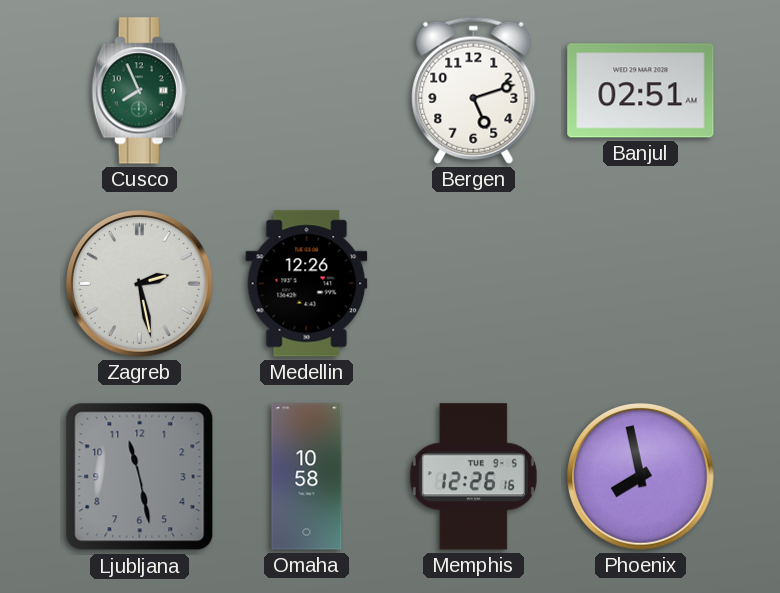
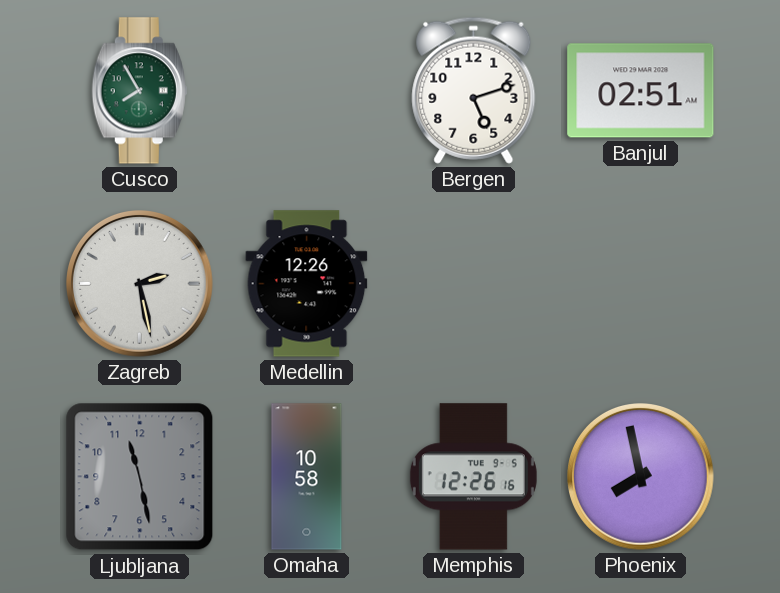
Cusco: 7:56 -> 7:55
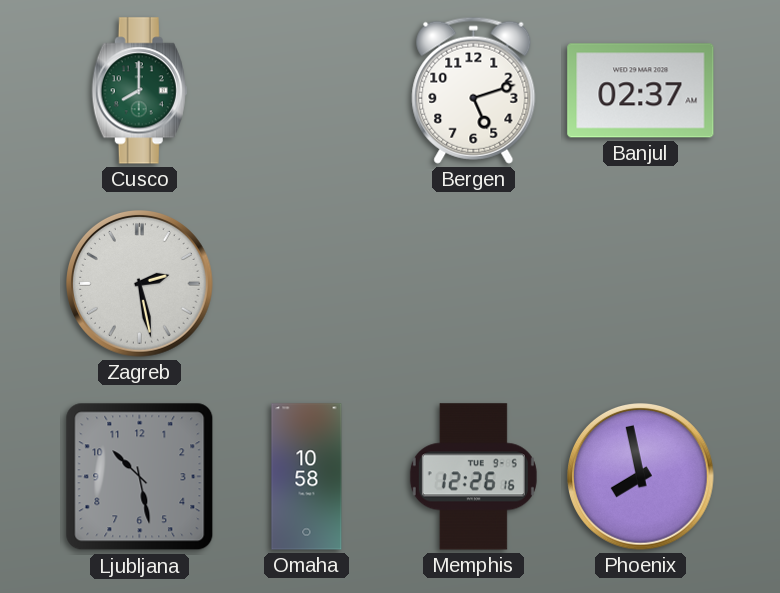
Cusco: 7:55 -> 8:00
Banjul: 02:51 -> 02:37
Medellin: 12:26 -> none
Ljubljana: 11:28 -> 10:28
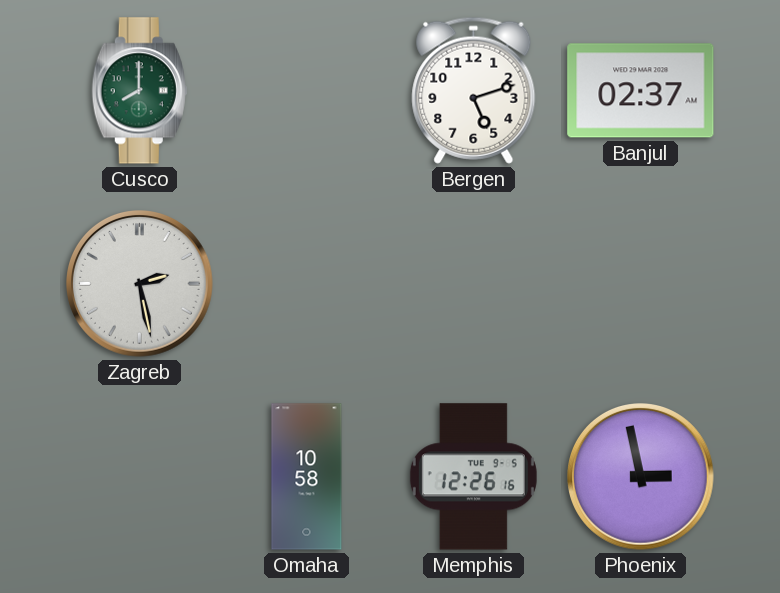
Ljubljana: 10:28 -> none
Phoenix: 7:58 -> 2:58
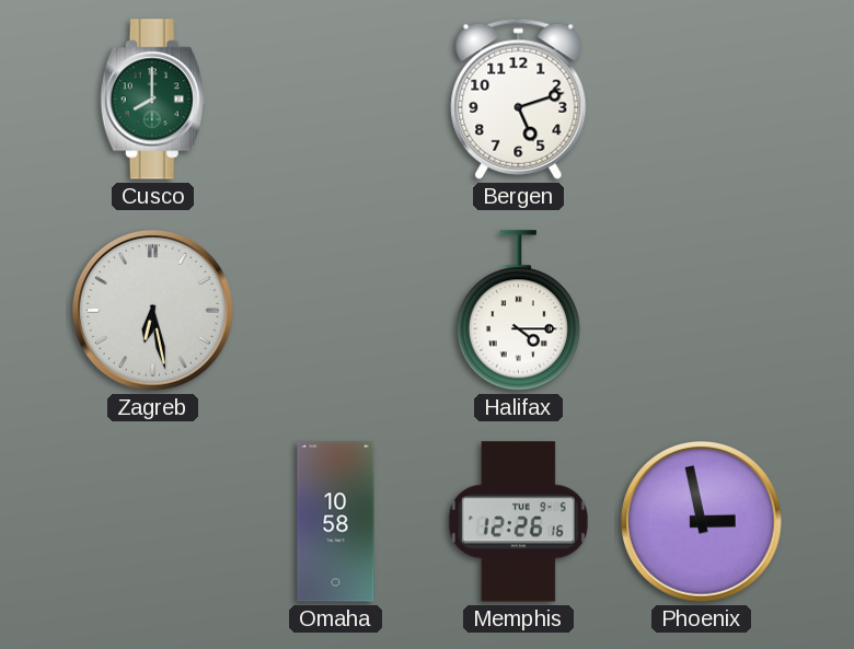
Banjul: 02:37 -> none
Zagreb: 2:28 -> 6:28
Halifax: none -> 4:15
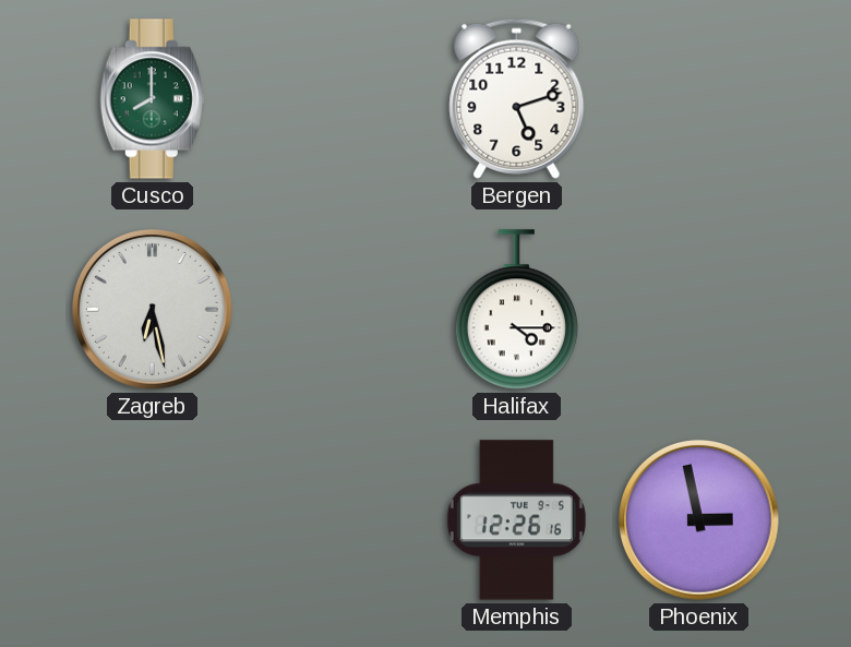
Omaha: 10:58 -> none
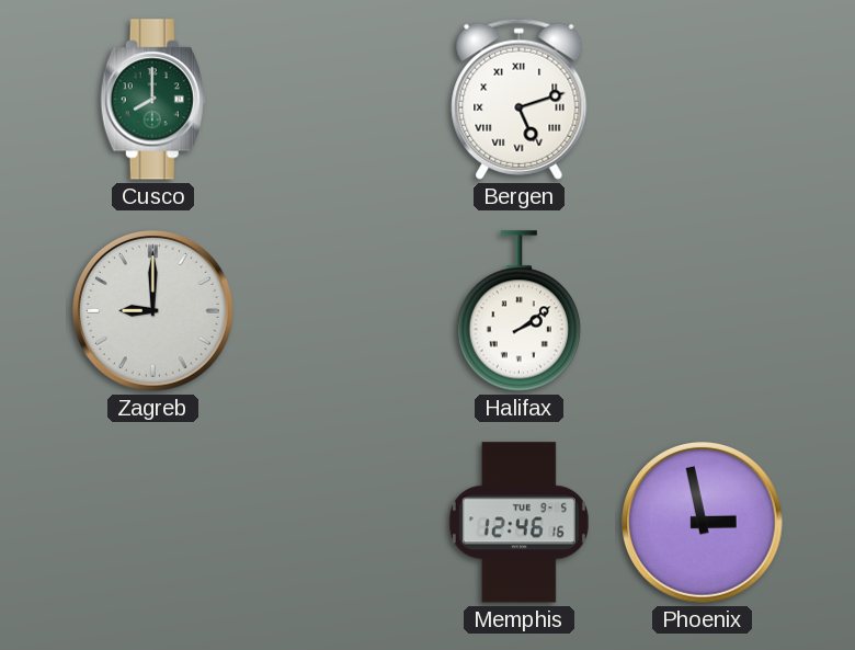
Bergen numerals: Arabic -> Roman
Zagreb: 6:28 -> 9:00
Halifax: 4:15 -> 2:09
Memphis: 12:26 -> 12:46
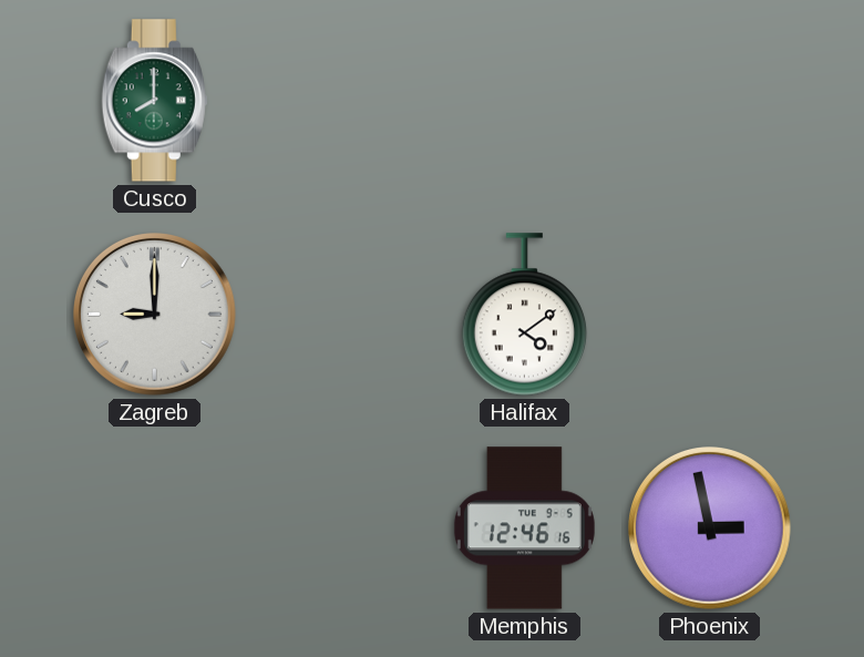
Bergen: 5:12 -> none
Halifax: 2:09 -> 4:09
